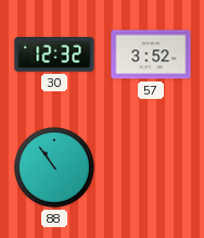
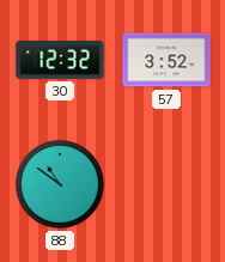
88: 10:54 -> 10:51
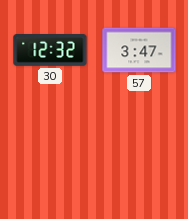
57: 3:52 -> 3:47
88: 10:51 -> none
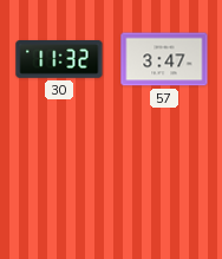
30: 12:32 -> 11:32
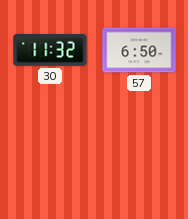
57: 3:47 -> 6:50
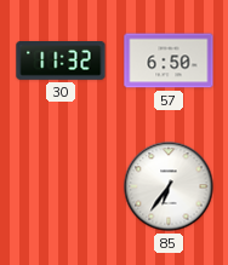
85: none -> 6:36
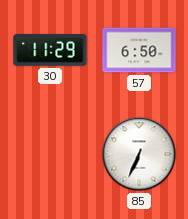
30: 11:32 -> 11:29
85: 6:36 -> 6:34
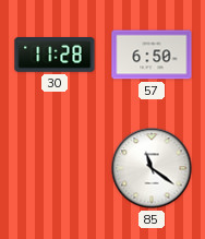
30: 11:29 -> 11:28
85: 6:34 -> 11:21
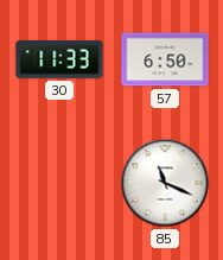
30: 11:28 -> 11:33
85: 11:21 -> 11:19
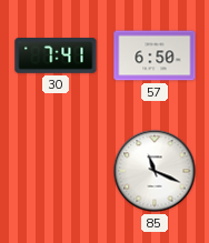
30: 11:33 -> 7:41
